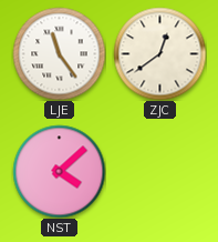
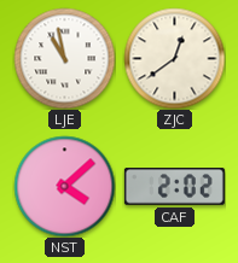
LJE: 11:24 -> 10:58
CAF: none -> 2:02
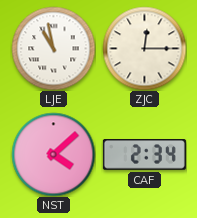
ZJC: 12:39 -> 12:15
CAF: 2:02 -> 2:34
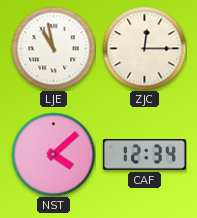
CAF: 2:34 -> 12:34
